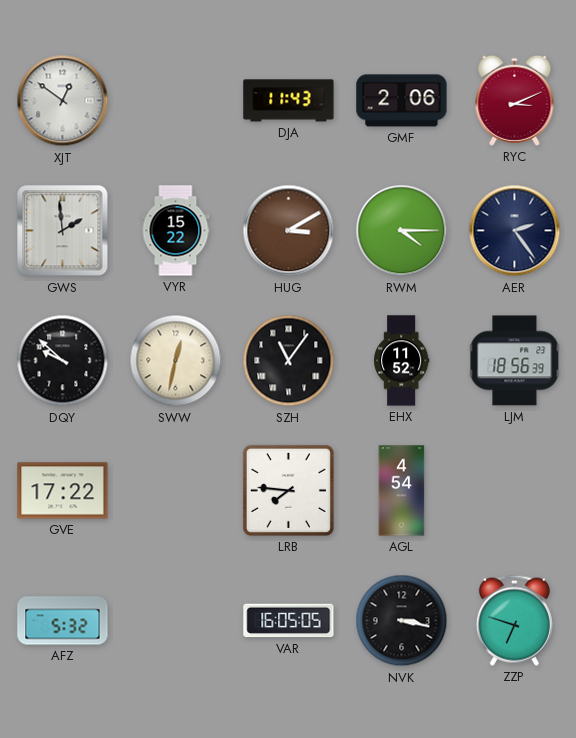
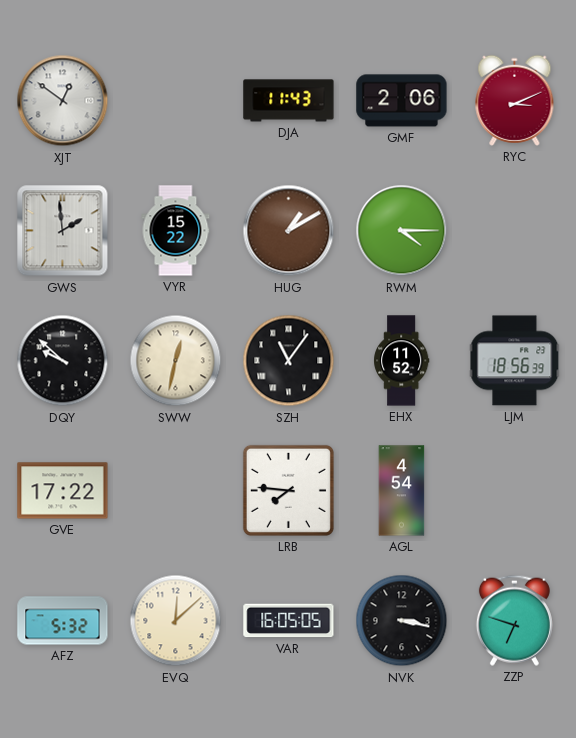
HUG: 3:10 -> 1:10
AER: 2:24 -> none
EVQ: none -> 12:08
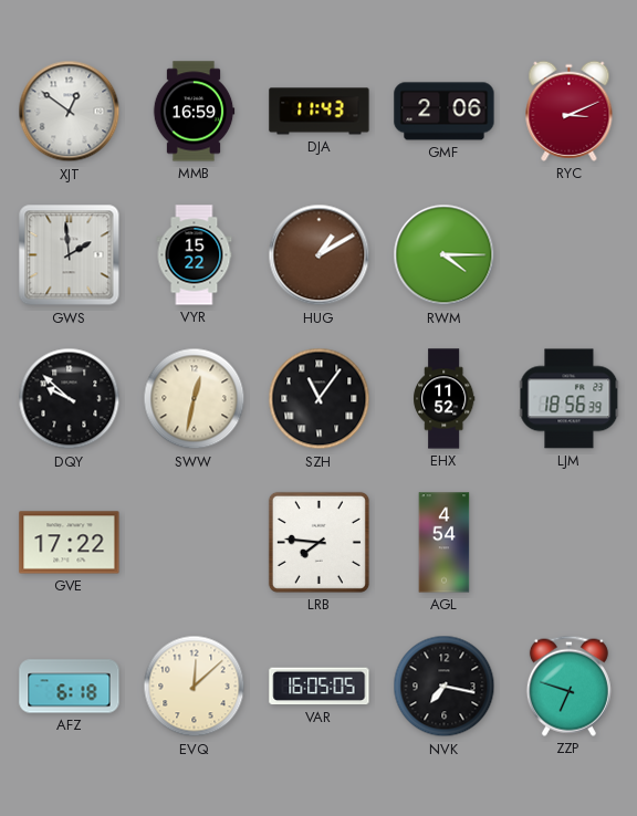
MMB: none -> 16:59
AFZ: 5:32 -> 6:18
NVK: 3:17 -> 7:17
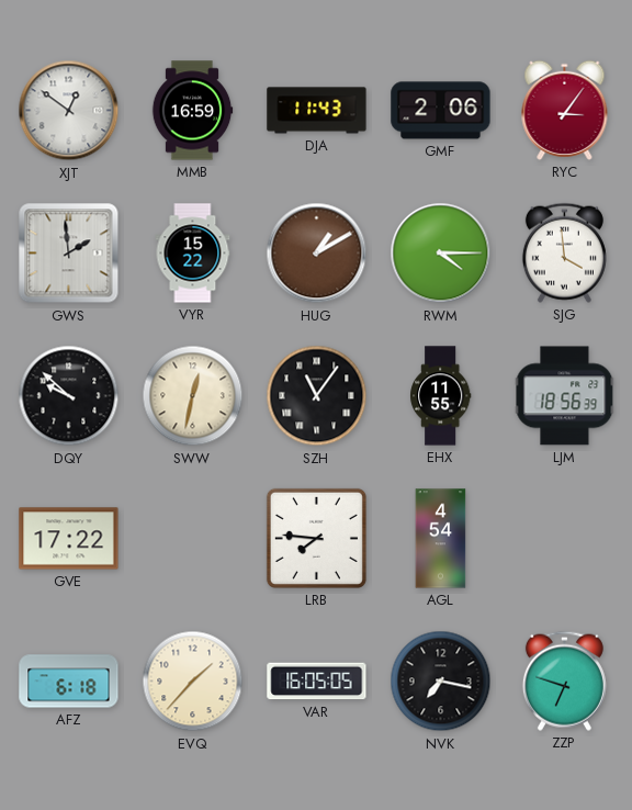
RYC: 3:11 -> 3:06
SJG: none -> 3:59
EHX: 11:52 -> 11:55
EVQ: 12:08 -> 1:37
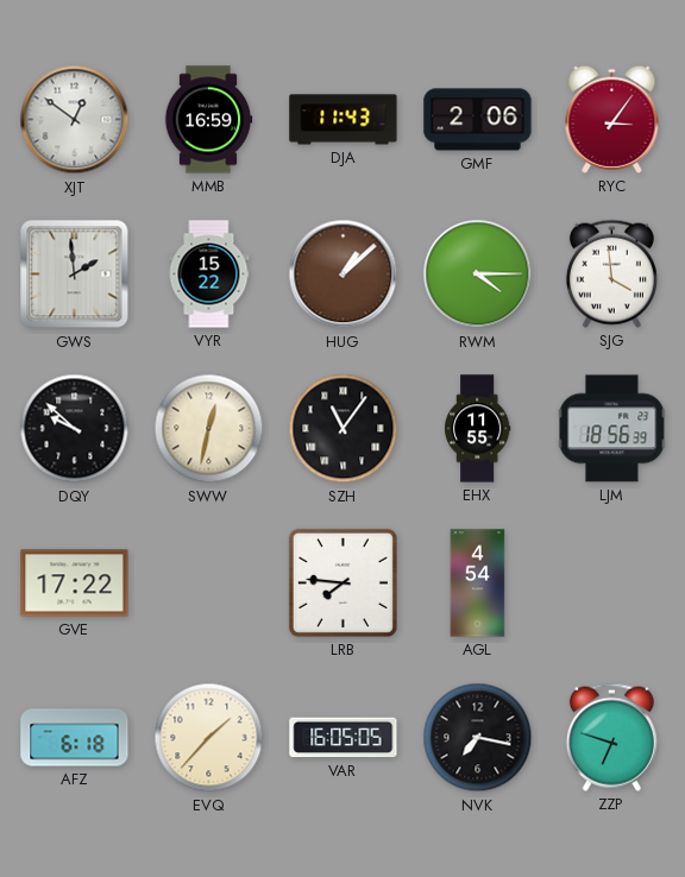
HUG: 1:10 -> 1:08
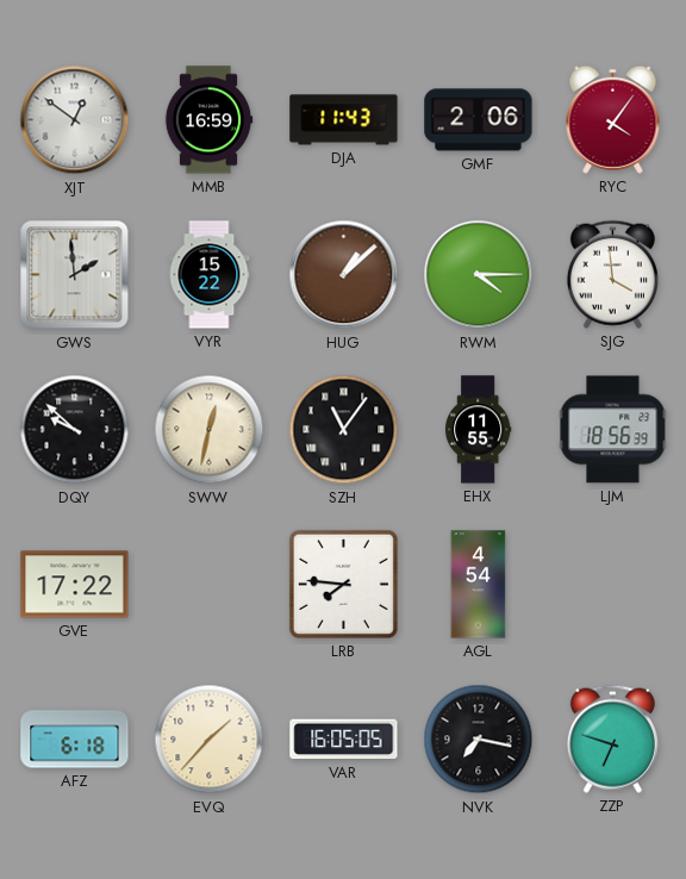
RYC: 3:06 -> 4:06
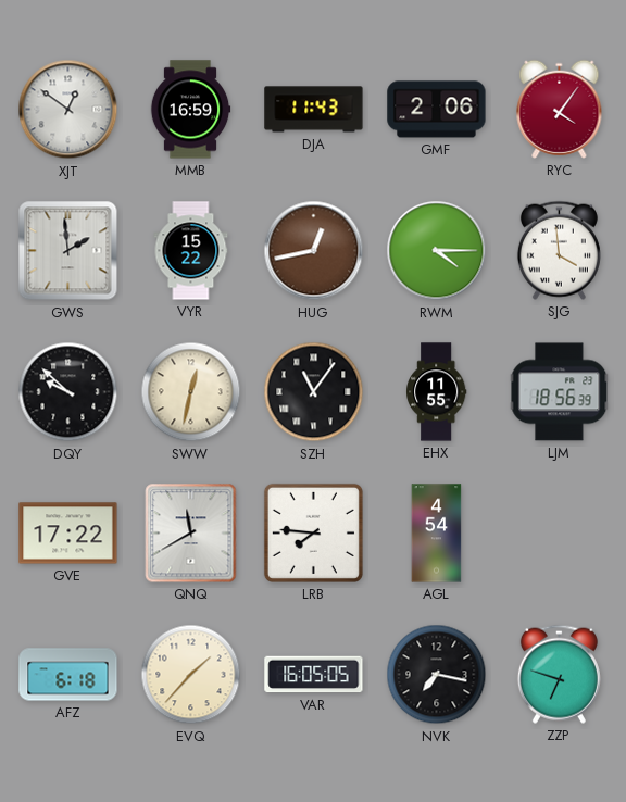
HUG: 1:08 -> 12:43
QNQ: none -> 11:40
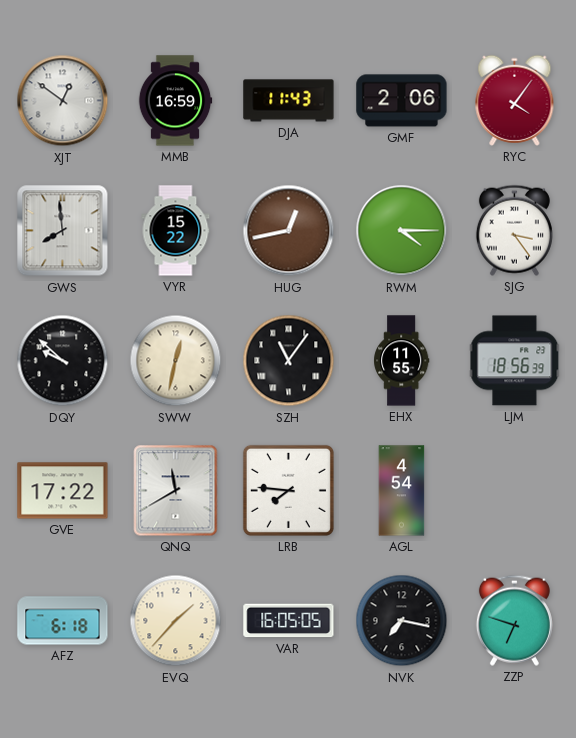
GWS: 1:59 -> 7:59
SJG: 3:59 -> 3:24
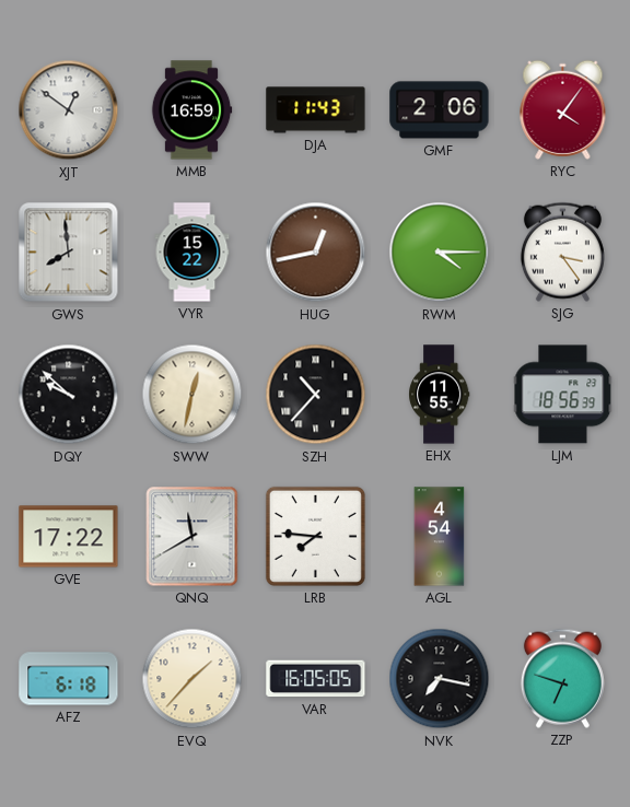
SZH: 11:06 -> 10:37
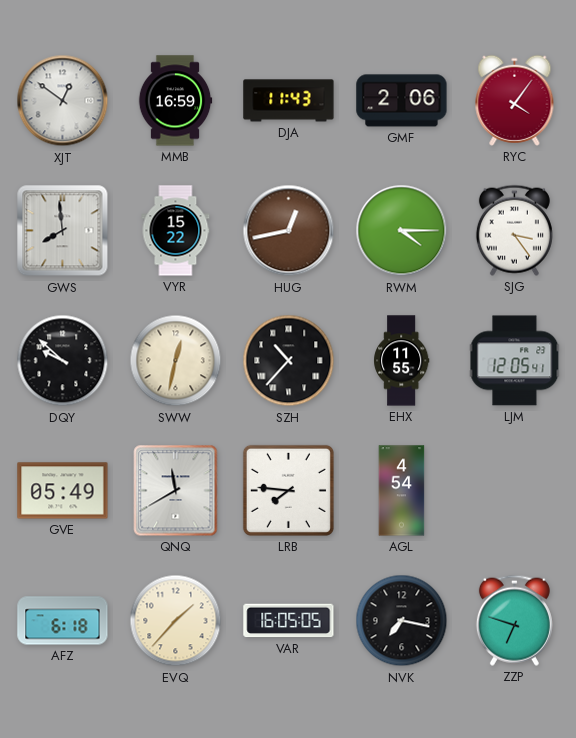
LJM: 18:56 -> 12:05
GVE: 17:22 -> 05:49
